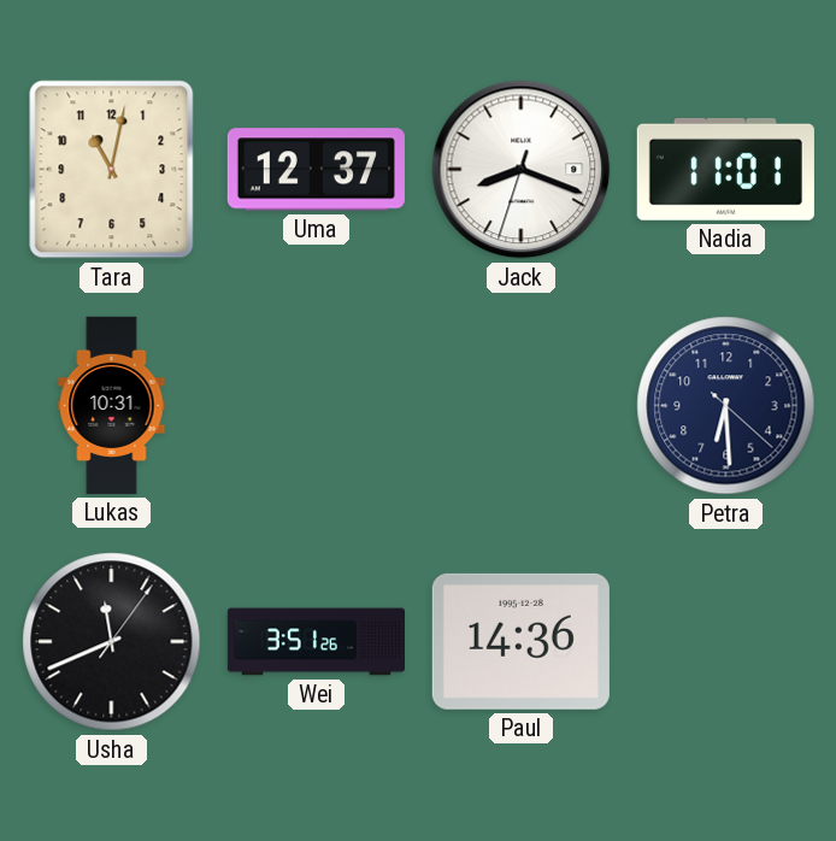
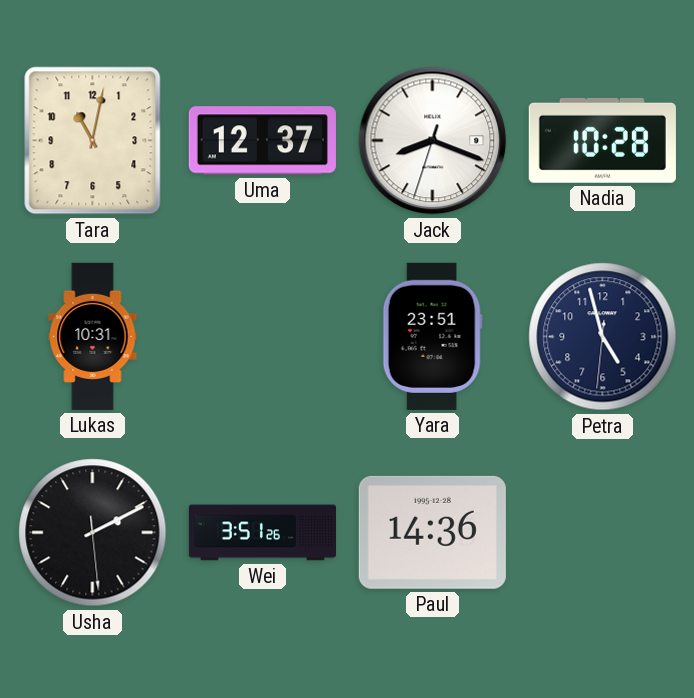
Nadia: 11:01 -> 10:28
Yara: none -> 23:51
Petra: 6:29 -> 4:57
Usha: 11:41 -> 2:10
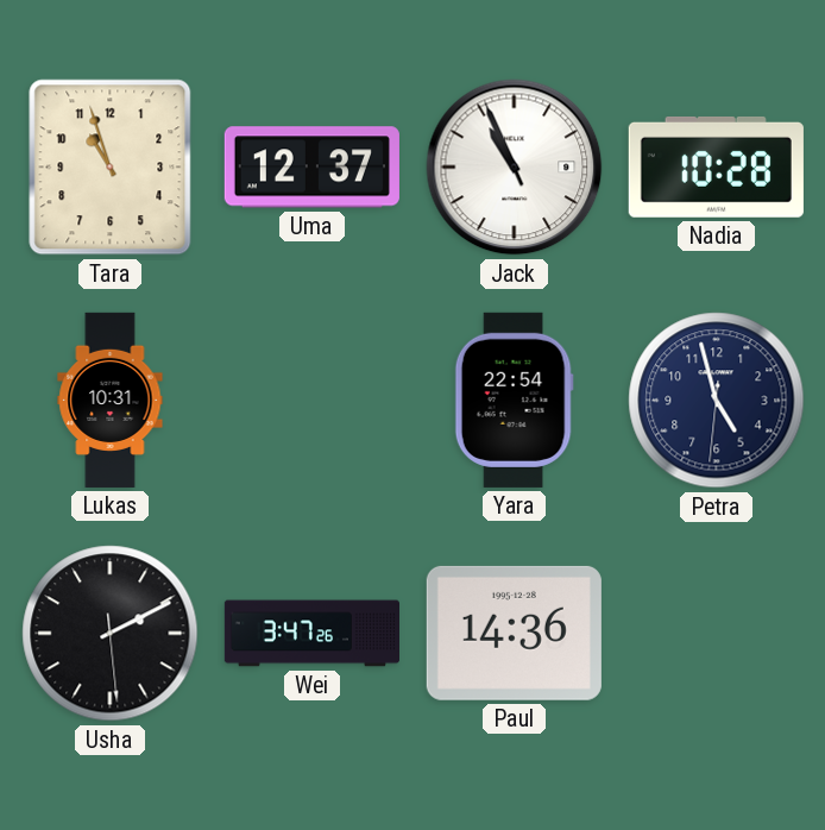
Tara: 11:02 -> 10:57
Jack: 8:18 -> 10:55
Yara: 23:51 -> 22:54
Wei: 3:51 -> 3:47
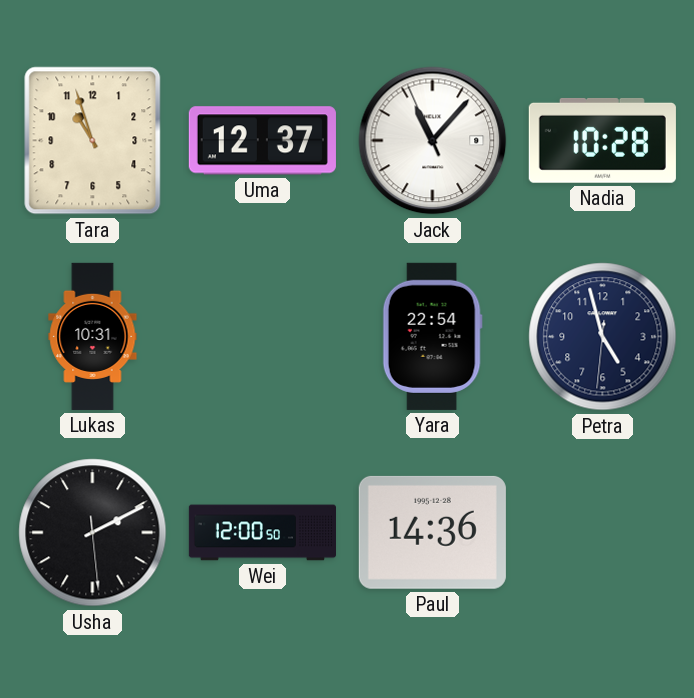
Jack: 10:55 -> 11:06
Wei: 3:47 -> 12:00
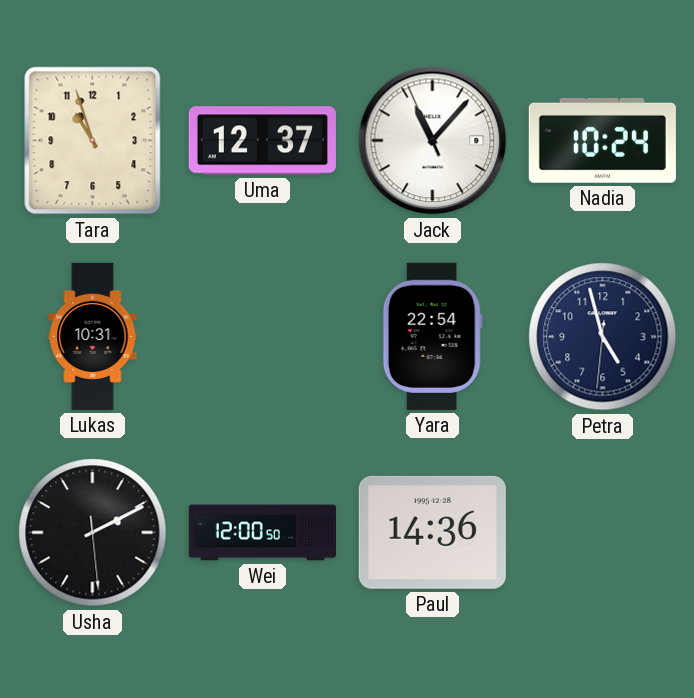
Nadia: 10:28 -> 10:24
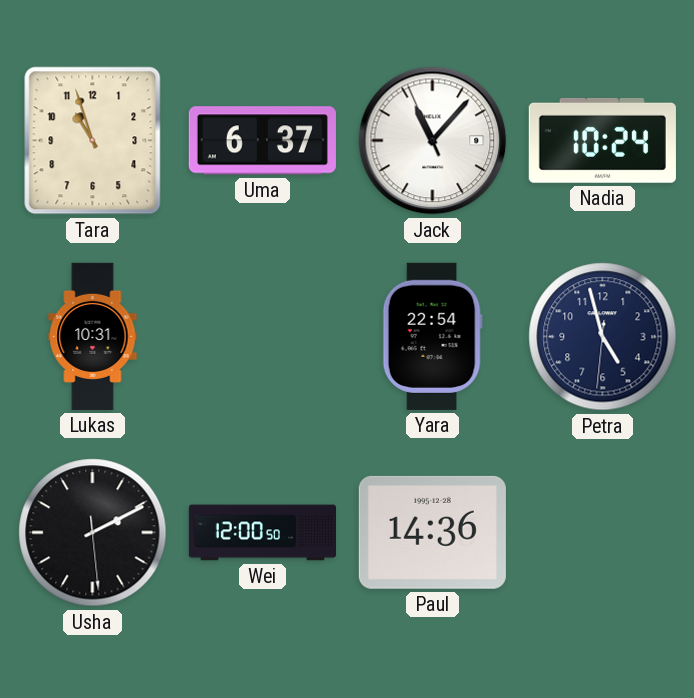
Uma: 12:37 -> 6:37
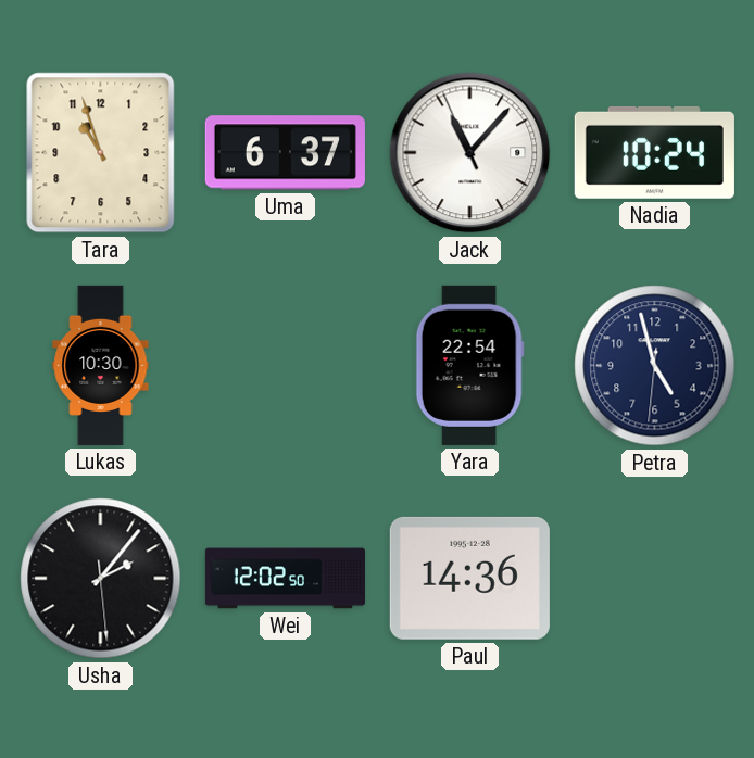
Lukas: 10:31 -> 10:30
Usha: 2:10 -> 2:06
Wei: 12:00 -> 12:02
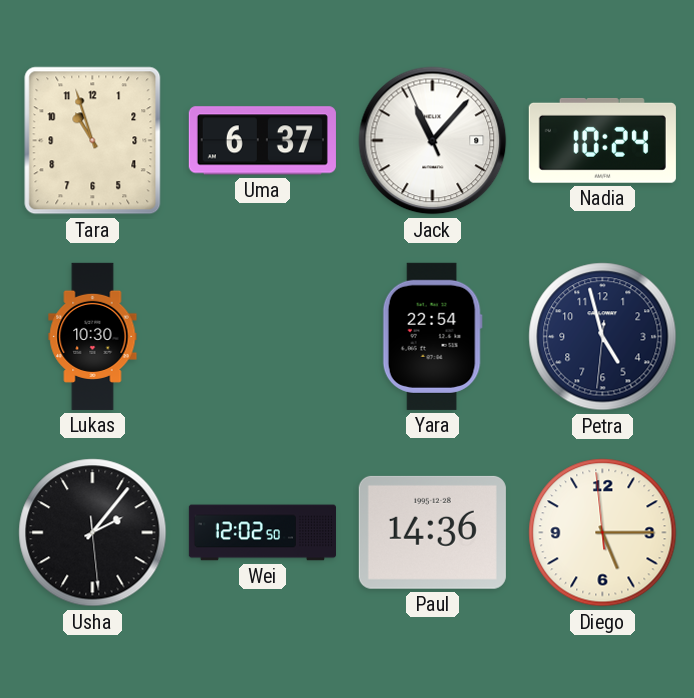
Diego: none -> 5:14
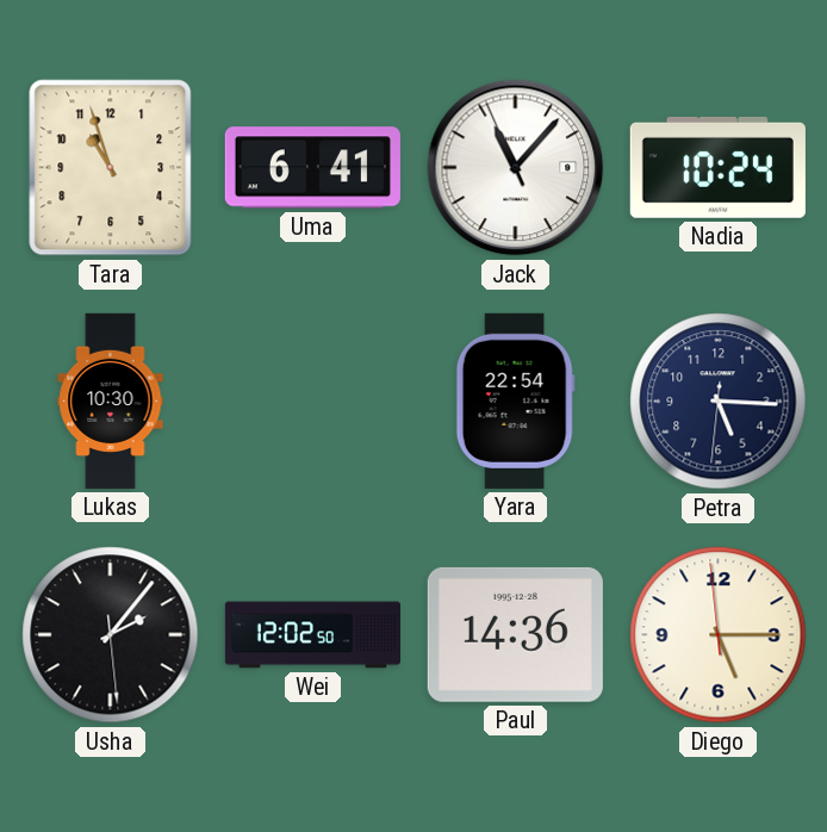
Uma: 6:37 -> 6:41
Petra: 4:57 -> 5:15
